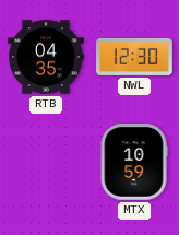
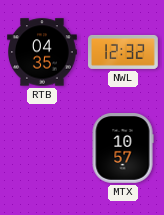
NWL: 12:30 -> 12:32
MTX: 10:59 -> 10:57
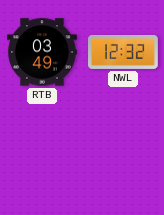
RTB: 04:35 -> 03:49
MTX: 10:57 -> none
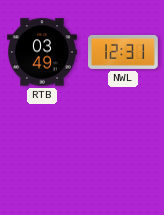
NWL: 12:32 -> 12:31
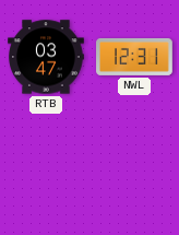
RTB: 03:49 -> 03:47
